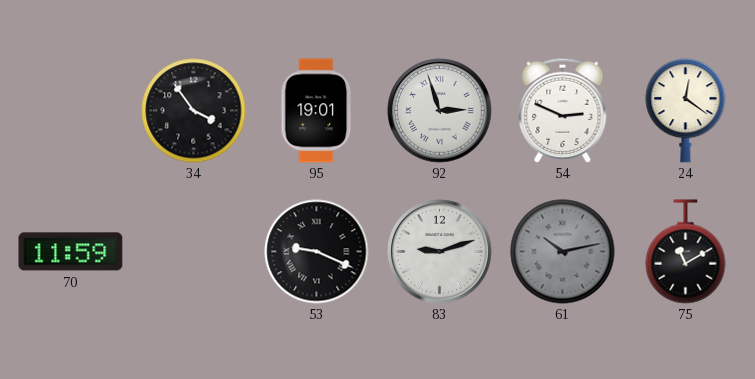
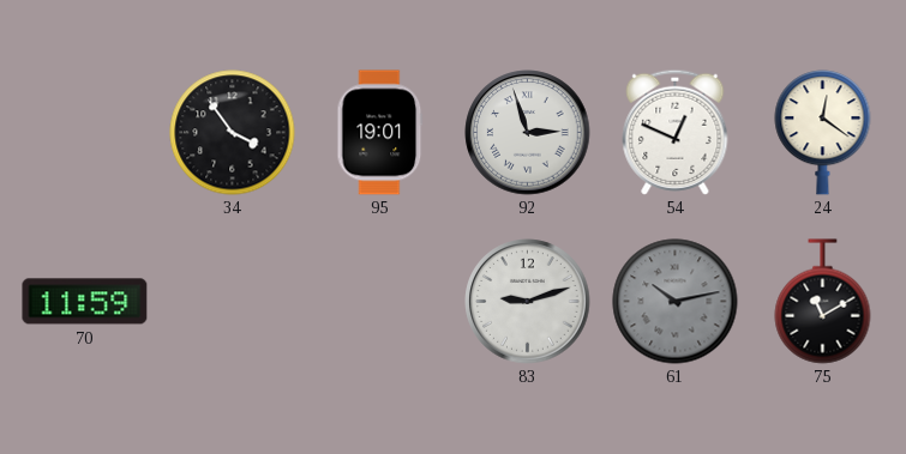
54: 2:49 -> 12:49
53: 9:19 -> none
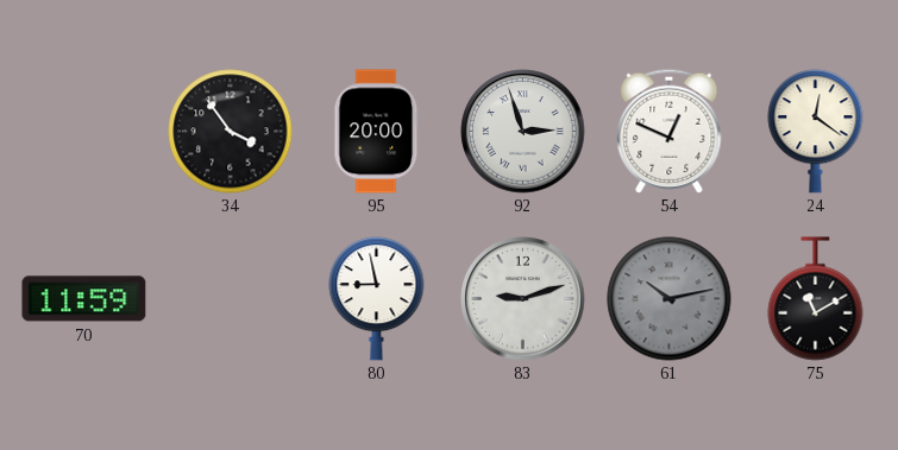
95: 19:01 -> 20:00
80: none -> 8:58
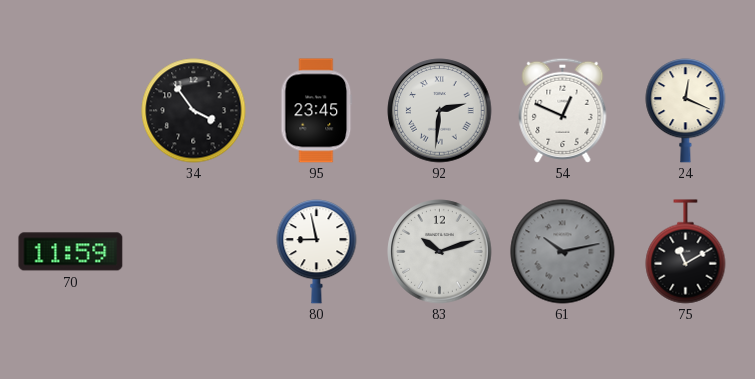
95: 20:00 -> 23:45
92: 2:57 -> 2:31
24: 12:21 -> 12:19
83: 9:12 -> 10:12
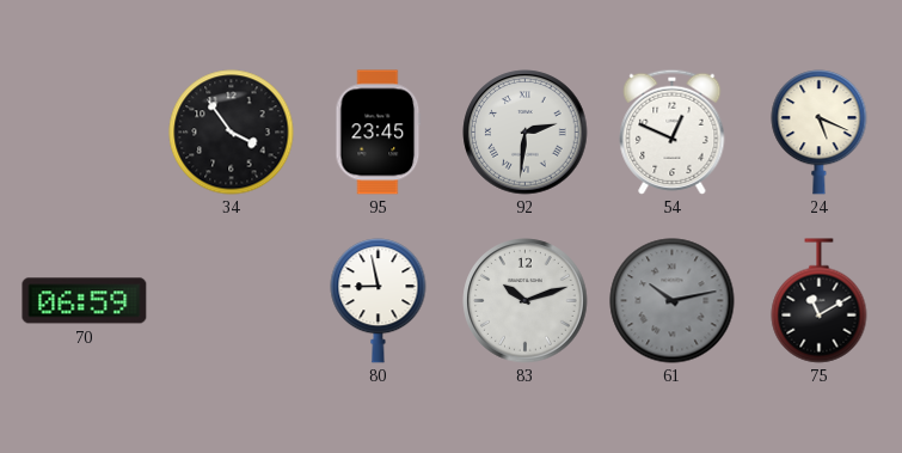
24: 12:19 -> 5:19
70: 11:59 -> 06:59
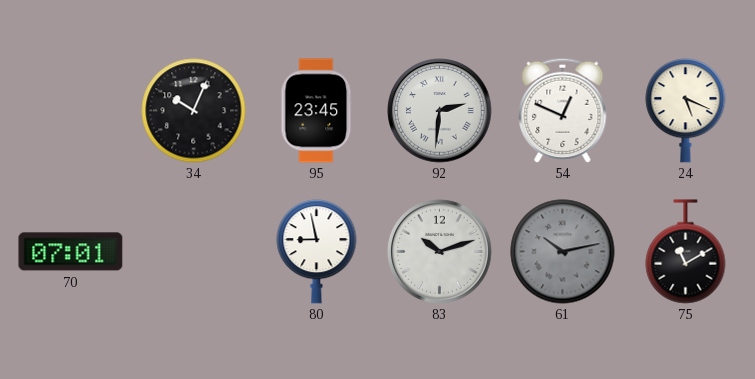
34: 3:54 -> 10:04
70: 06:59 -> 07:01
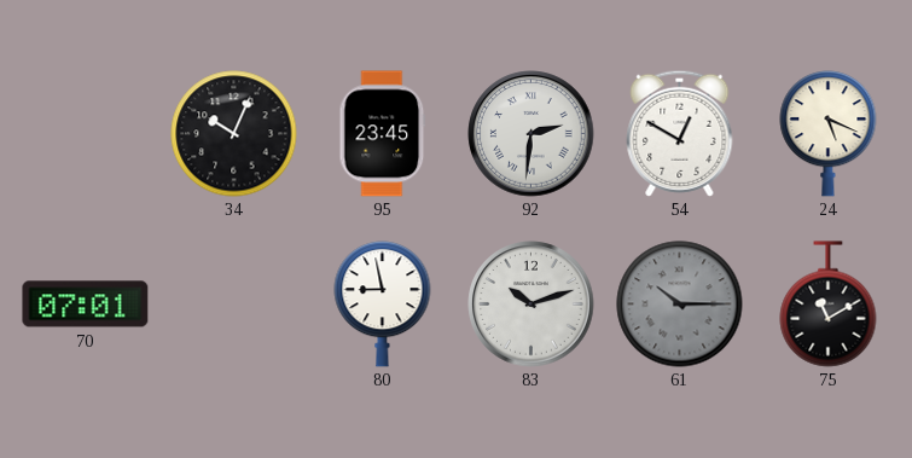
54: 12:49 -> 12:50
61: 10:13 -> 10:15
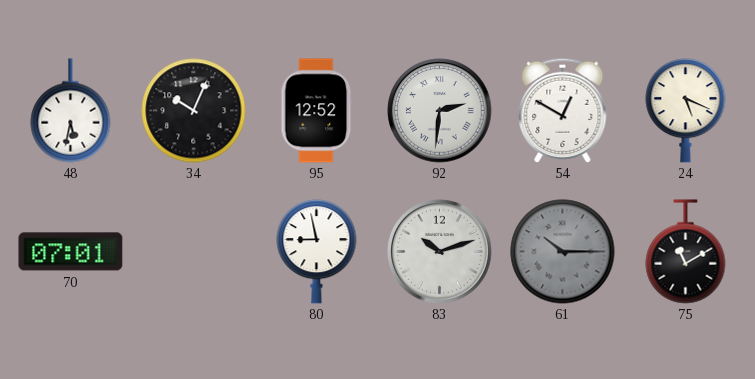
48: none -> 5:32
95: 23:45 -> 12:52
